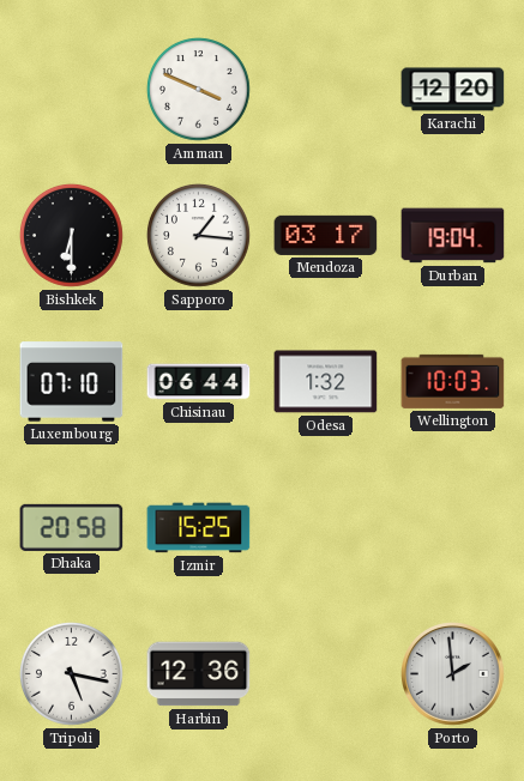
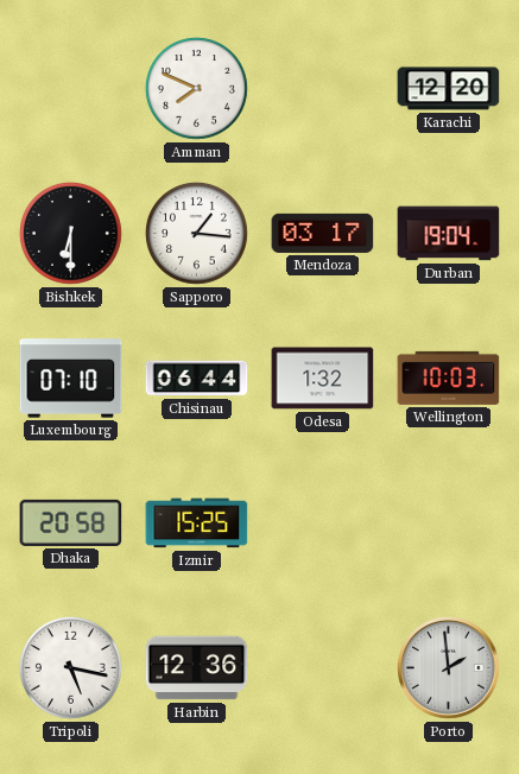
Amman: 3:49 -> 7:49
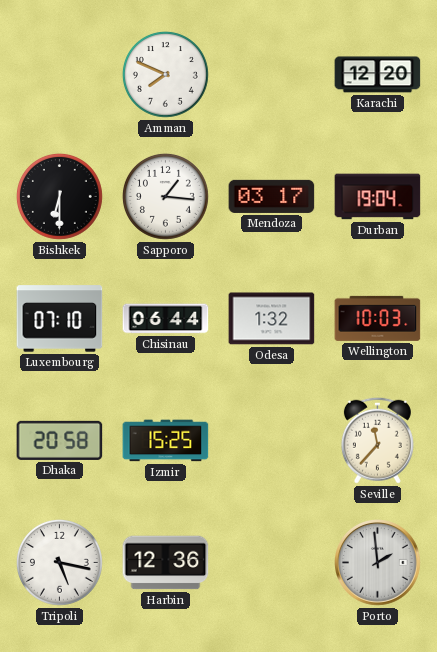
Seville: none -> 11:37
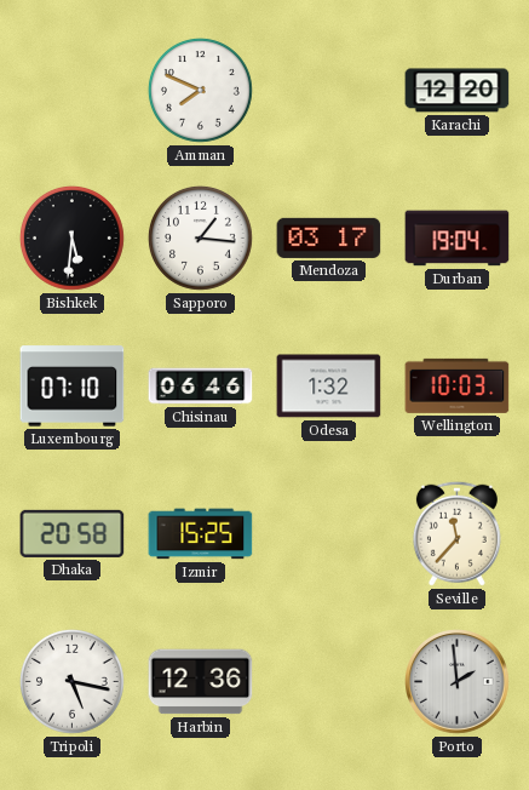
Bishkek: 6:30 -> 5:31
Chisinau: 06:44 -> 06:46
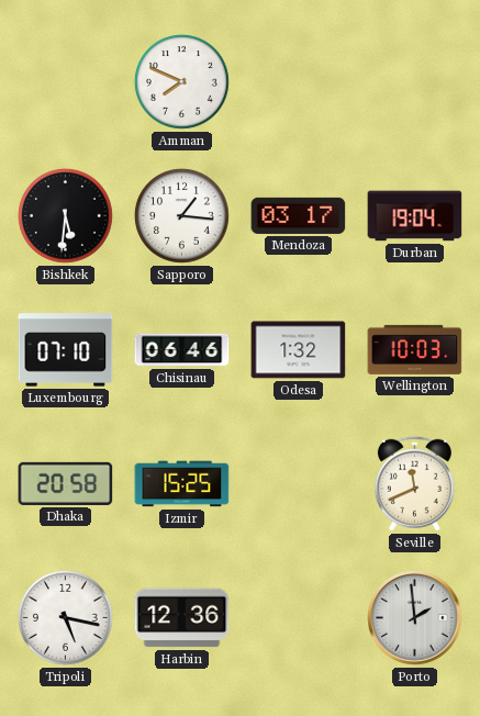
Karachi: 12:20 -> none
Seville: 11:37 -> 11:41
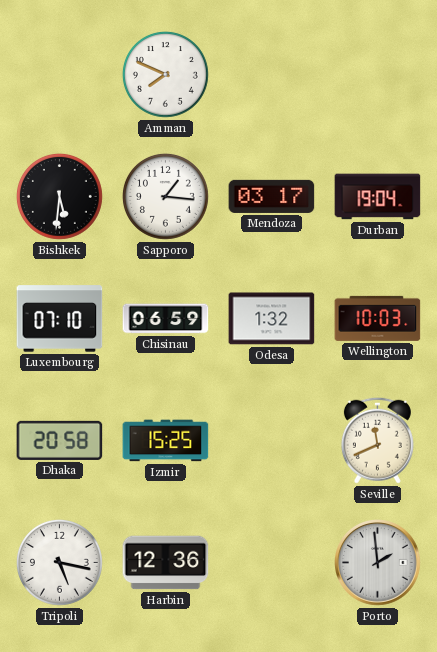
Chisinau: 06:46 -> 06:59
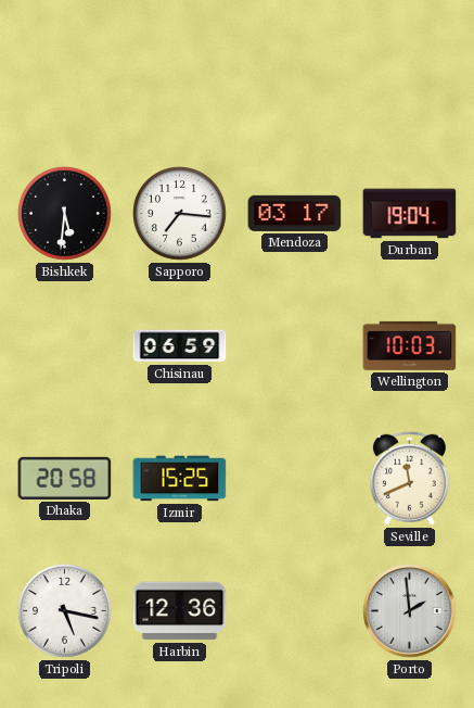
Amman: 7:49 -> none
Sapporo: 1:16 -> 7:16
Luxembourg: 07:10 -> none
Odesa: 1:32 -> none
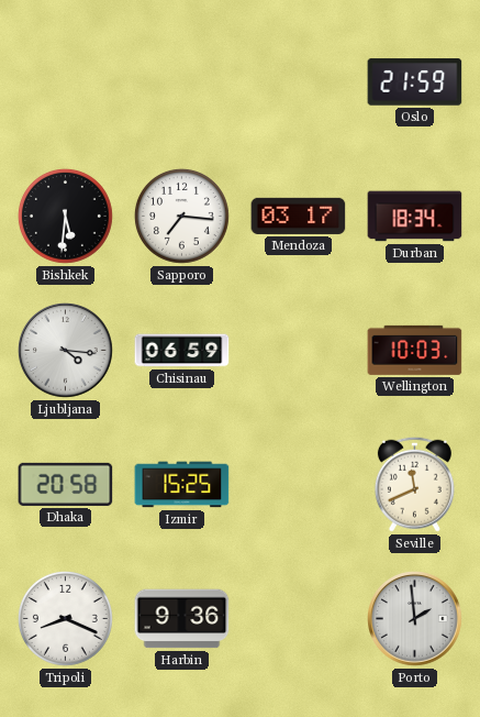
Oslo: none -> 21:59
Durban: 19:04 -> 18:34
Ljubljana: none -> 4:16
Tripoli: 5:17 -> 8:19
Harbin: 12:36 -> 9:36
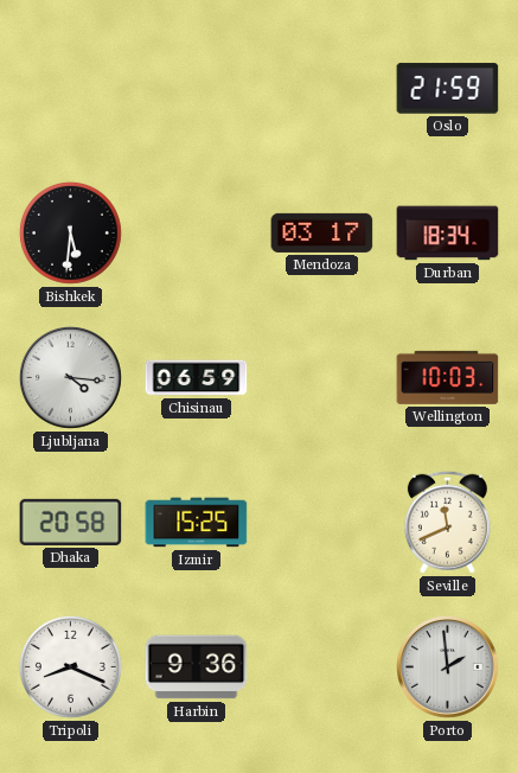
Sapporo: 7:16 -> none
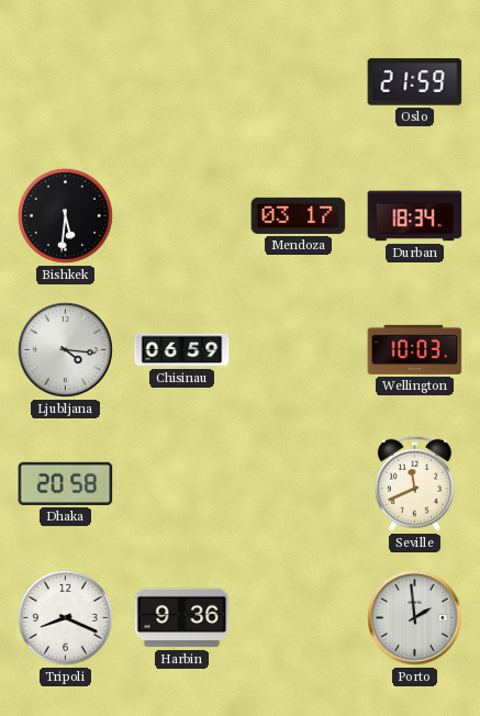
Izmir: 15:25 -> none
